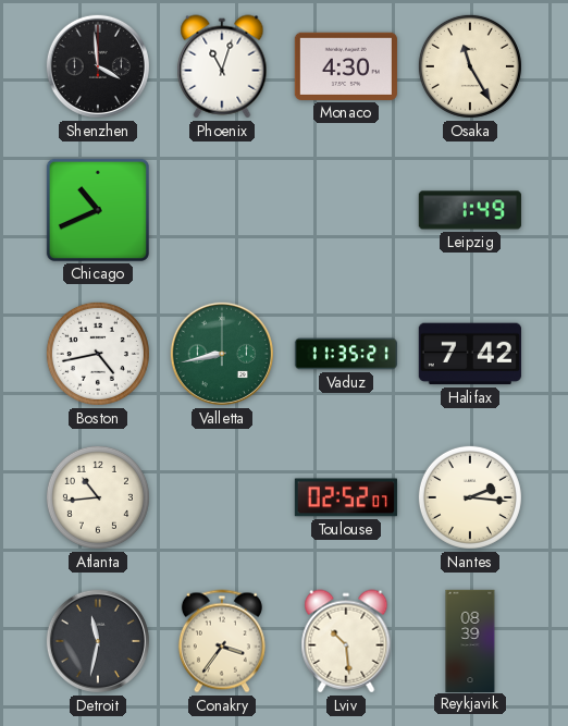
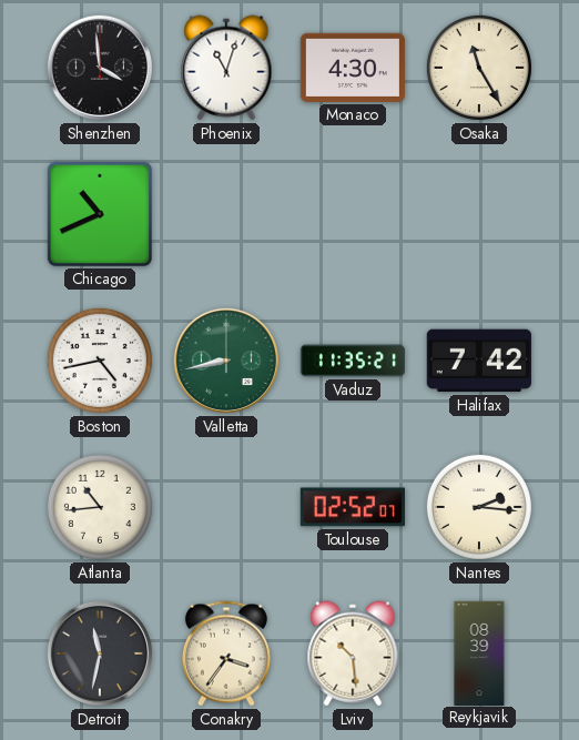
Leipzig: 1:49 -> none
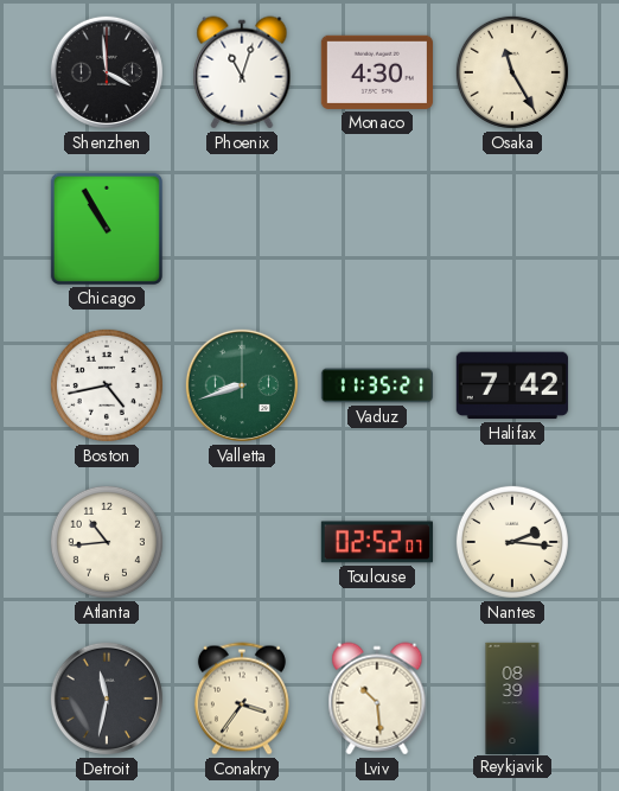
Chicago: 10:41 -> 10:55
Valletta: 8:43 -> 8:42
